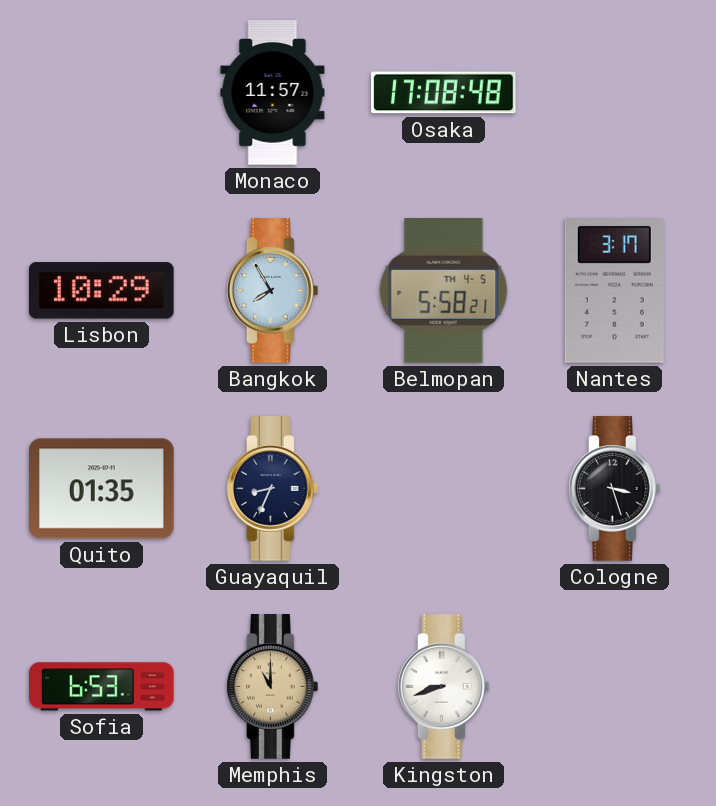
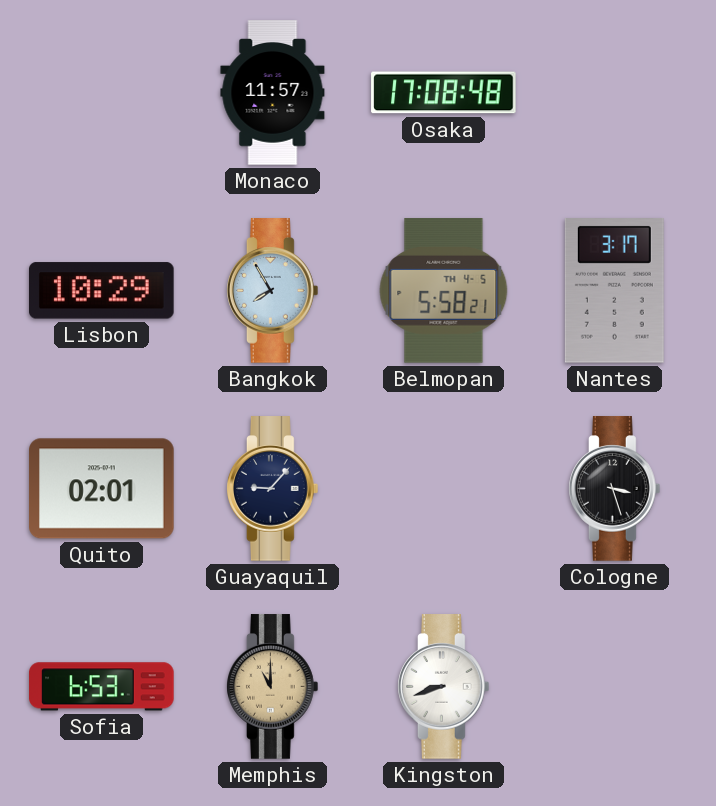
Quito: 01:35 -> 02:01
Guayaquil: 8:34 -> 9:07
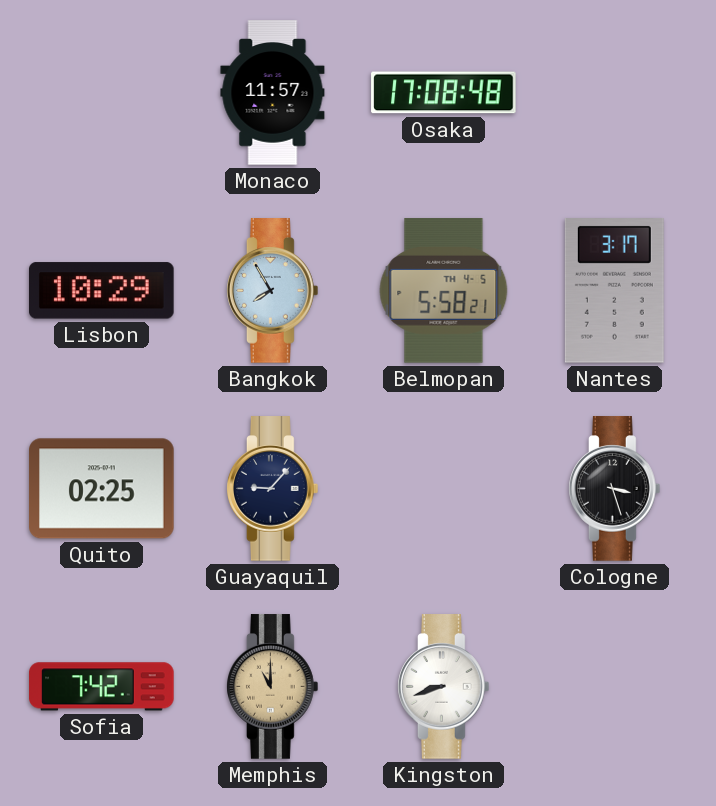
Quito: 02:01 -> 02:25
Sofia: 6:53 -> 7:42
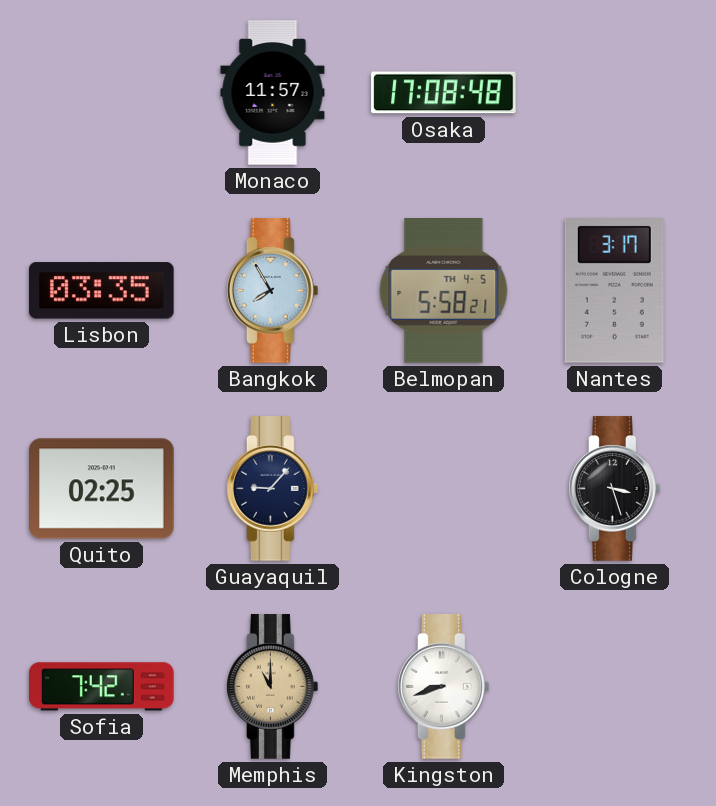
Lisbon: 10:29 -> 03:35
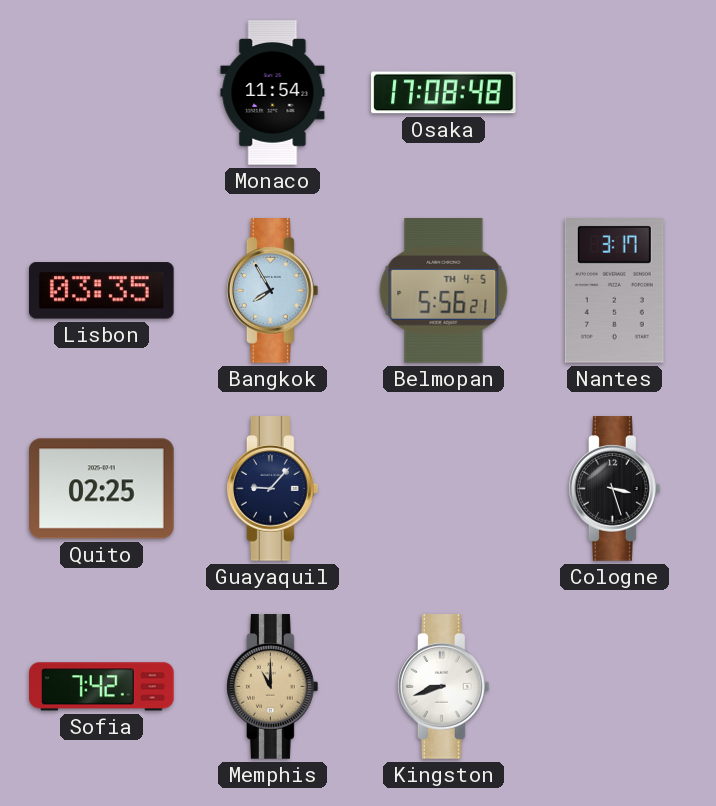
Monaco: 11:57 -> 11:54
Belmopan: 5:58 -> 5:56
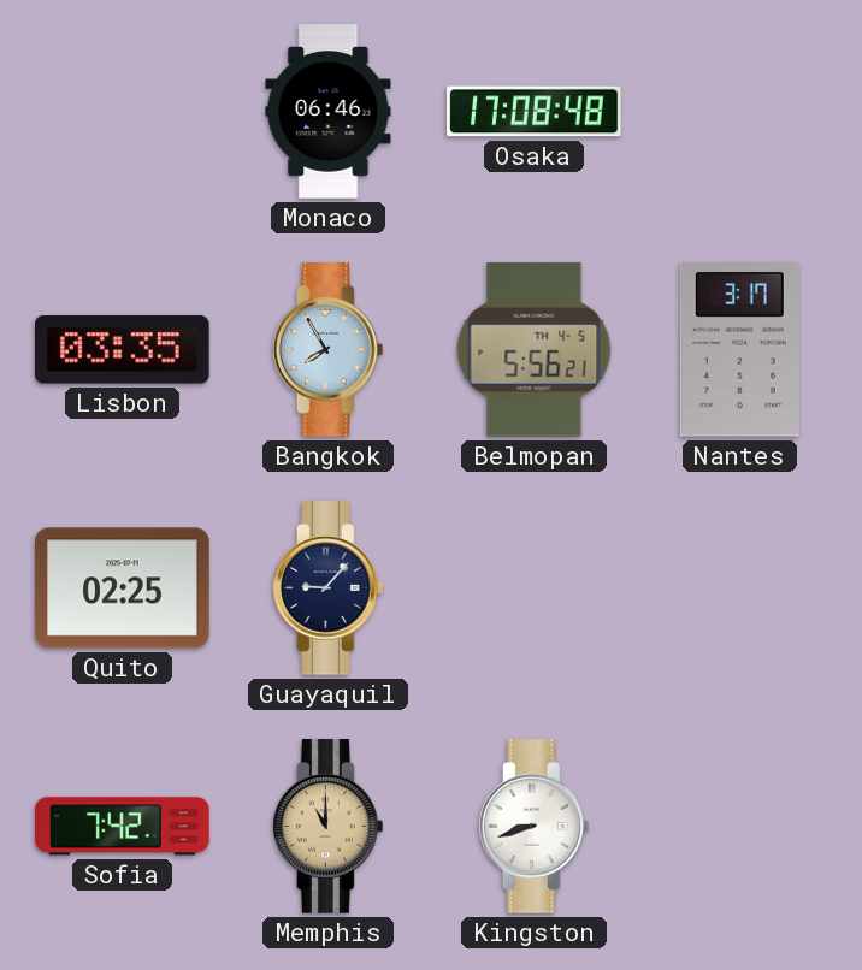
Monaco: 11:54 -> 06:46
Cologne: 3:27 -> none
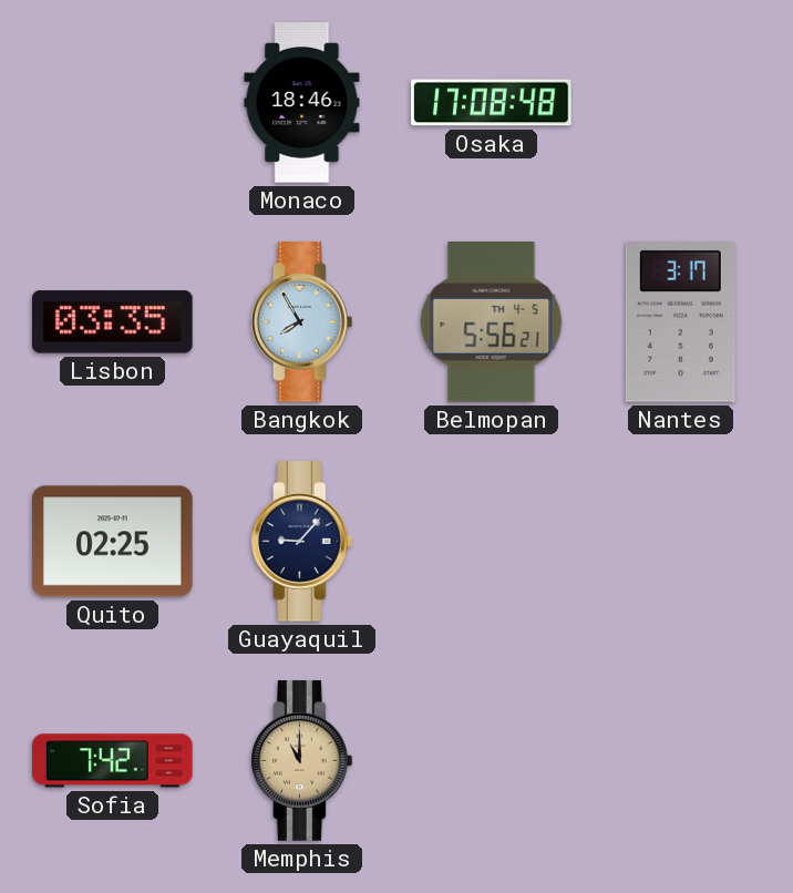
Monaco: 06:46 -> 18:46
Kingston: 8:42 -> none
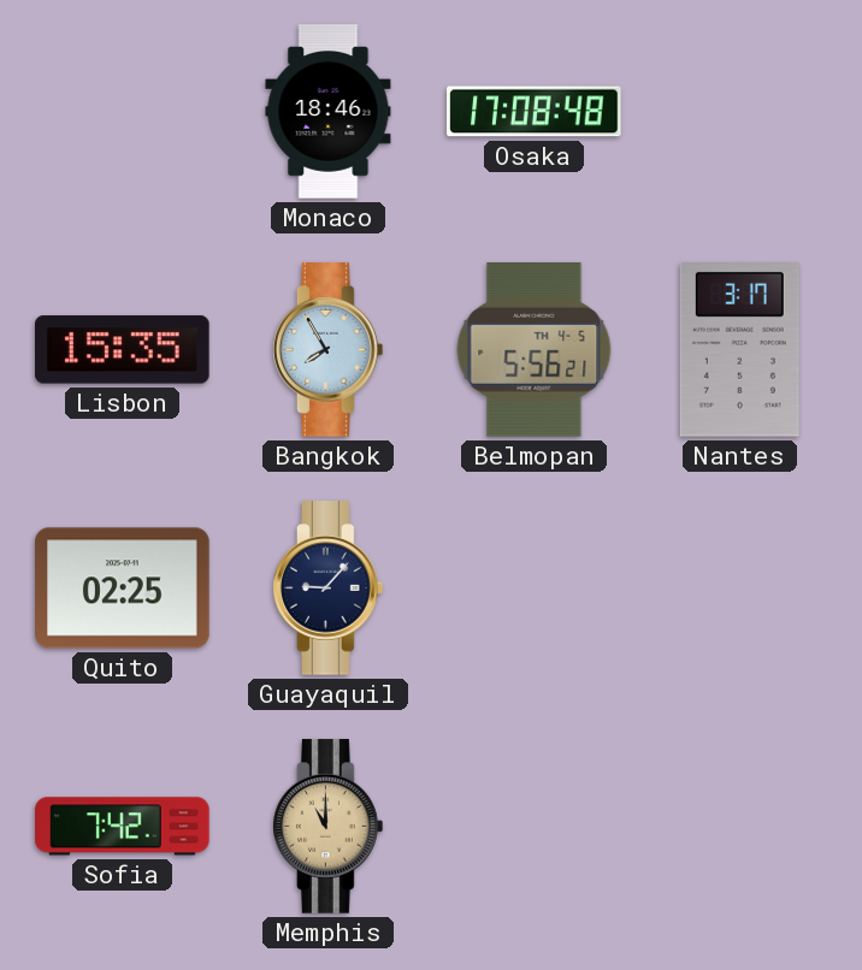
Lisbon: 03:35 -> 15:35
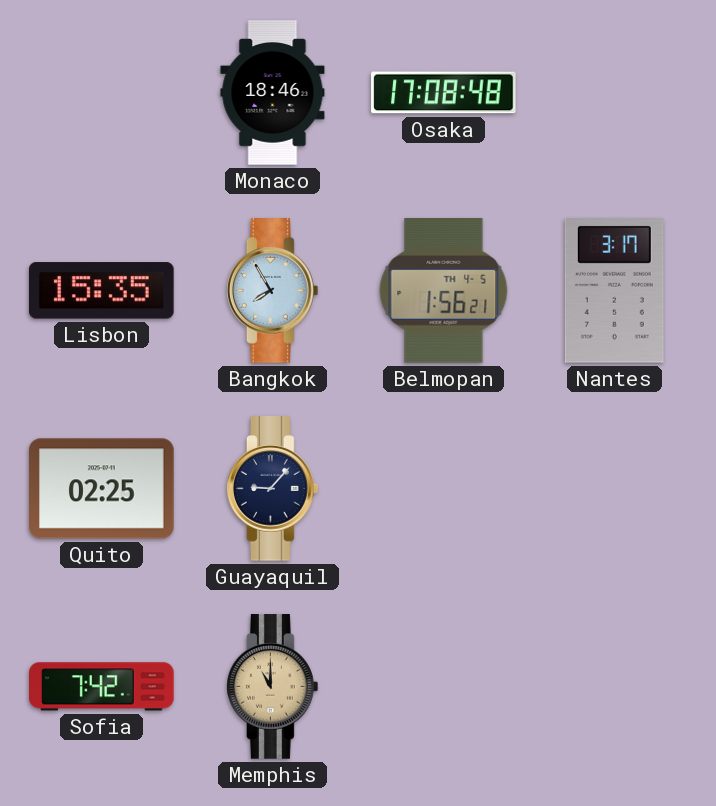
Belmopan: 5:56 -> 1:56
